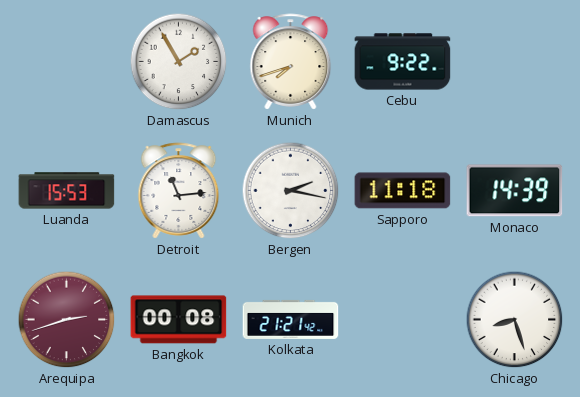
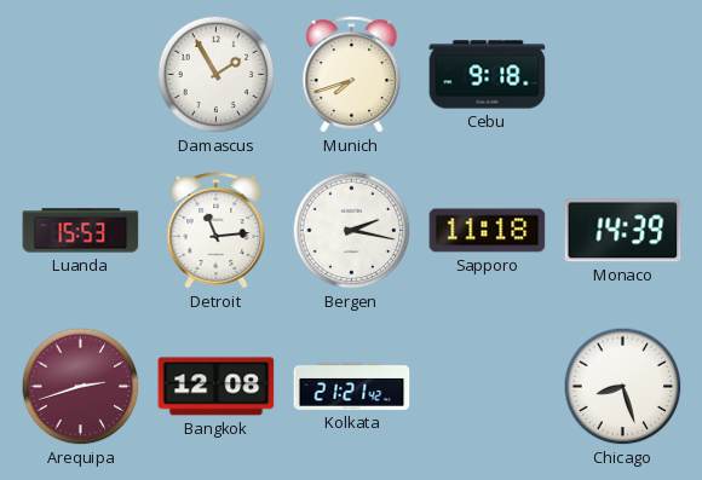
Cebu: 9:22 -> 9:18
Bangkok: 00:08 -> 12:08
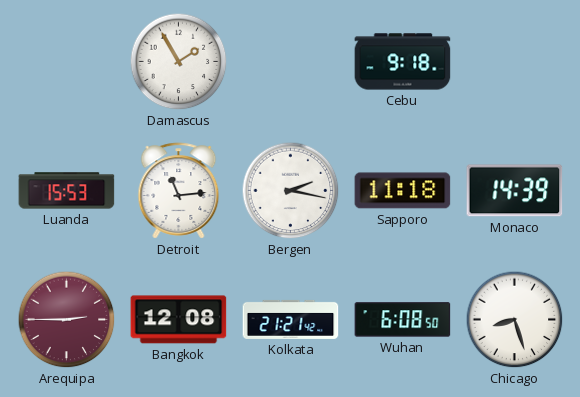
Munich: 7:42 -> none
Arequipa: 2:42 -> 2:45
Wuhan: none -> 6:08
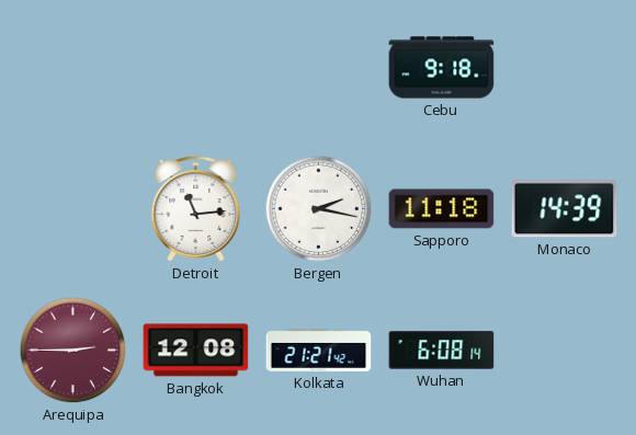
Damascus: 1:55 -> none
Luanda: 15:53 -> none
Wuhan: 6:08:50 -> 6:08:14
Chicago: 8:27 -> none
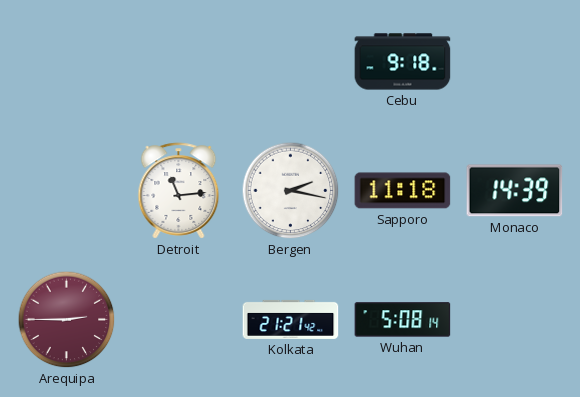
Bangkok: 12:08 -> none
Wuhan: 6:08 -> 5:08
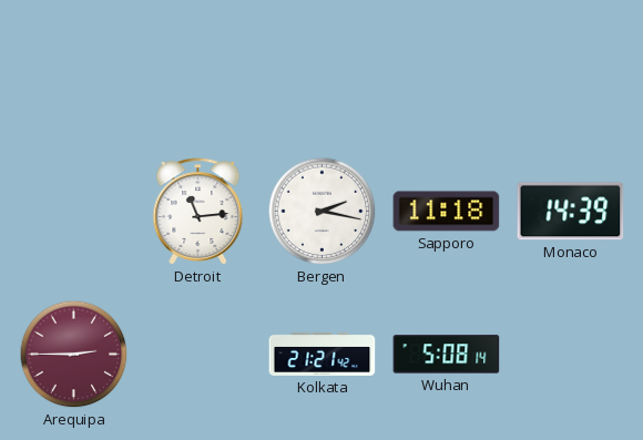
Cebu: 9:18 -> none
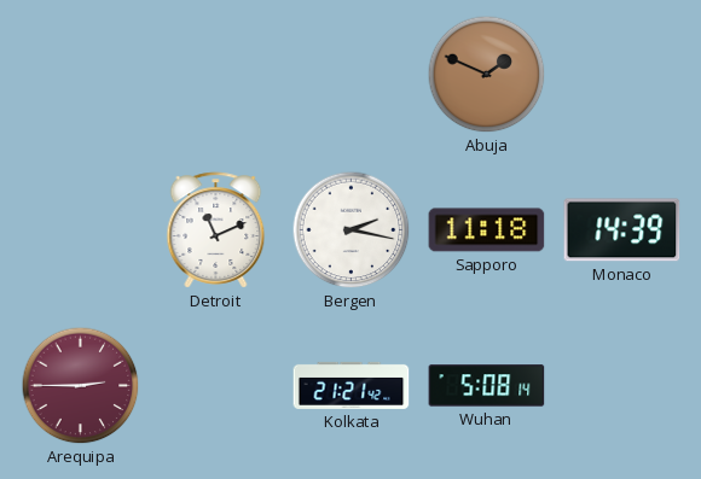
Abuja: none -> 1:49
Detroit: 11:14 -> 11:11
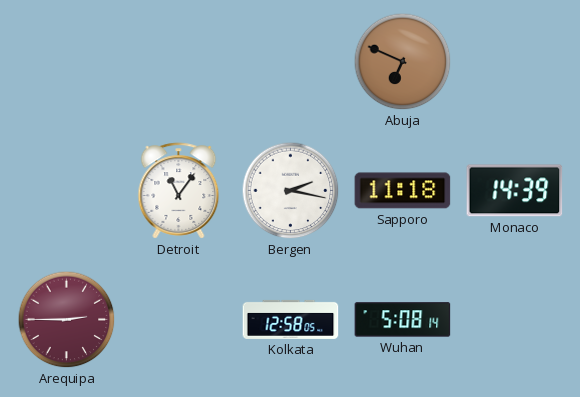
Abuja: 1:49 -> 6:49
Detroit: 11:11 -> 11:06
Kolkata: 21:21 -> 12:58
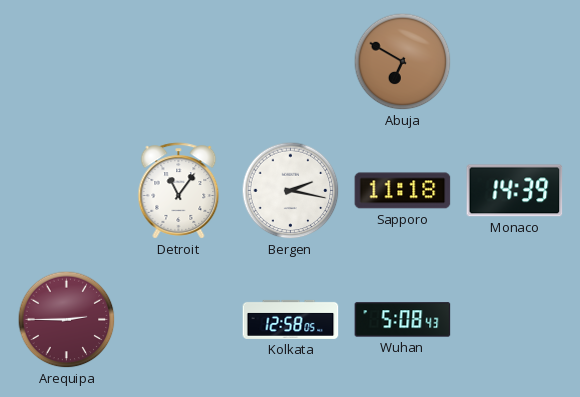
Abuja: 6:49 -> 6:50
Wuhan: 5:08:14 -> 5:08:43
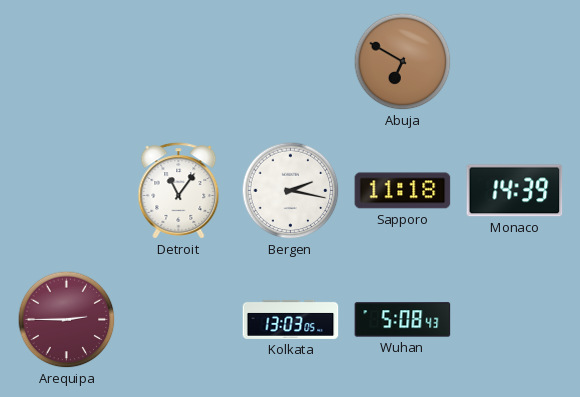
Kolkata: 12:58 -> 13:03
